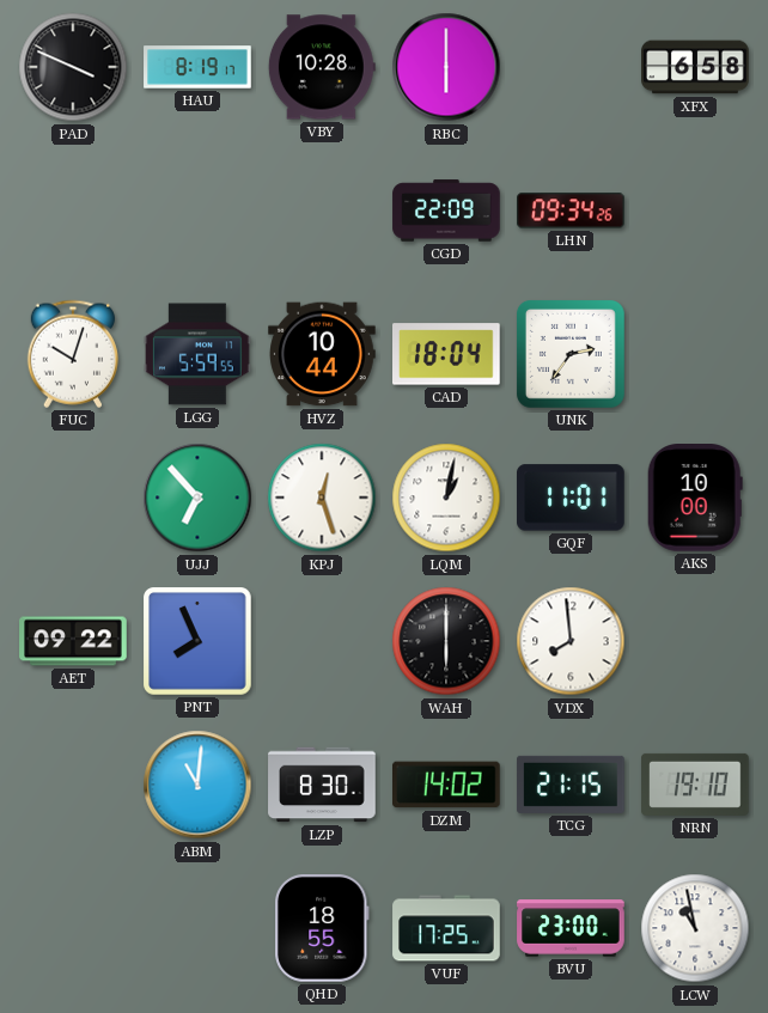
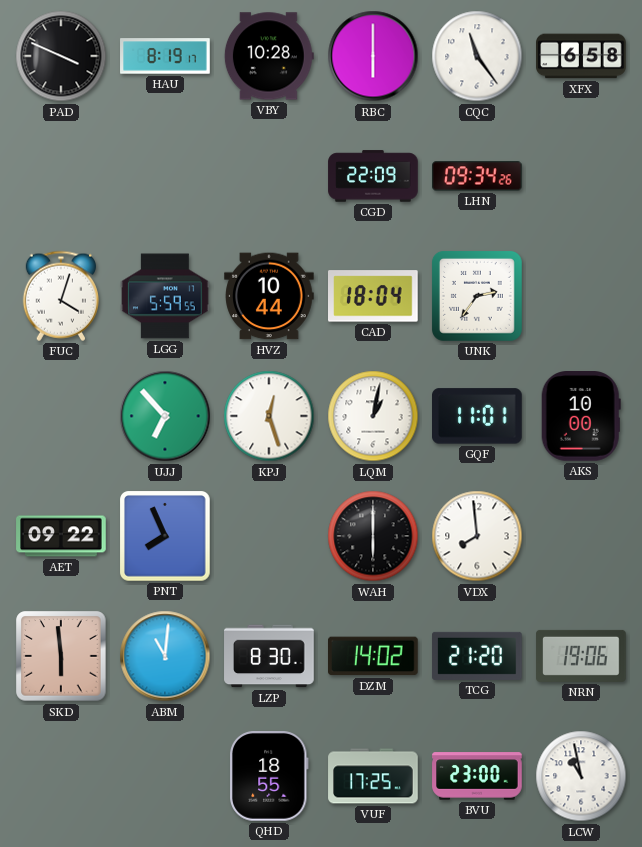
CQC: none -> 11:24
FUC: 10:03 -> 4:03
SKD: none -> 5:59
TCG: 21:15 -> 21:20
NRN: 19:10 -> 19:06
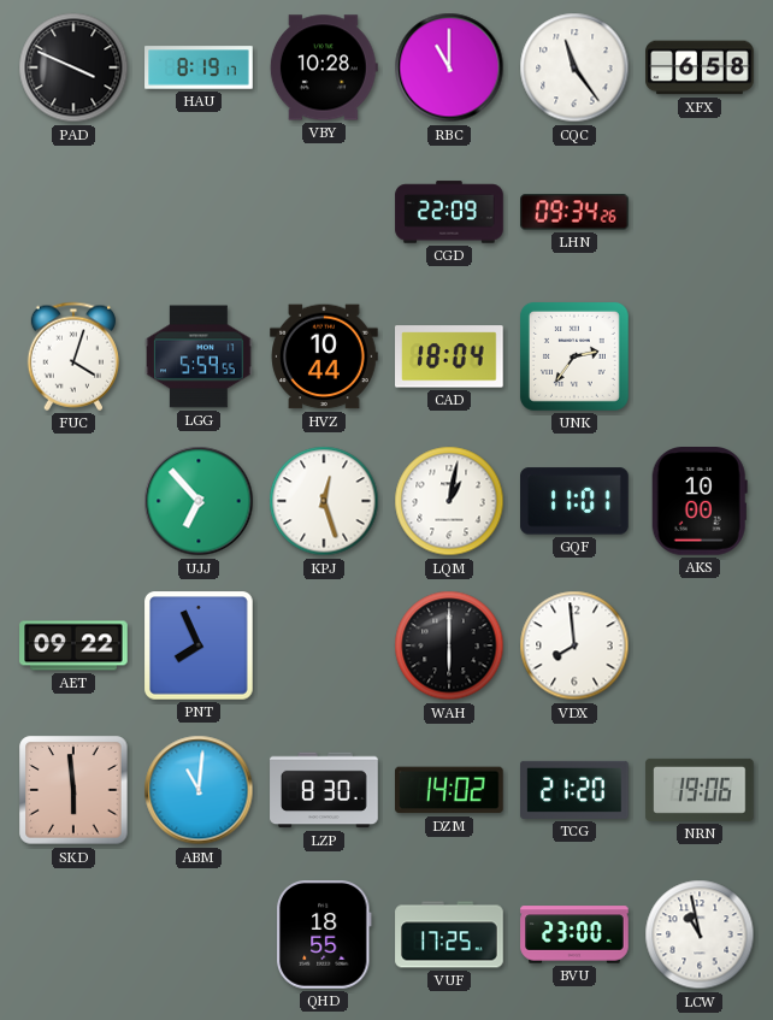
RBC: 6:00 -> 11:00
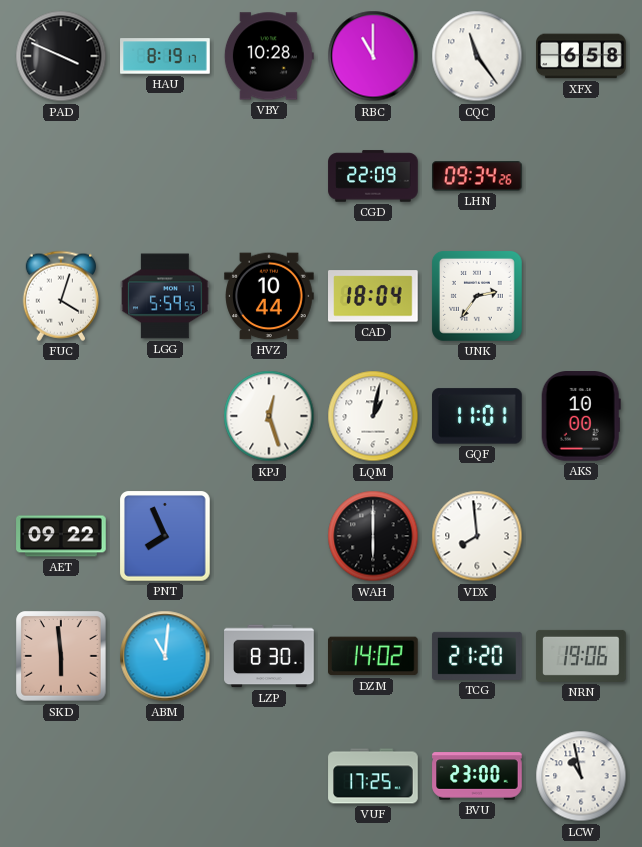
UJJ: 6:53 -> none
QHD: 18:55 -> none
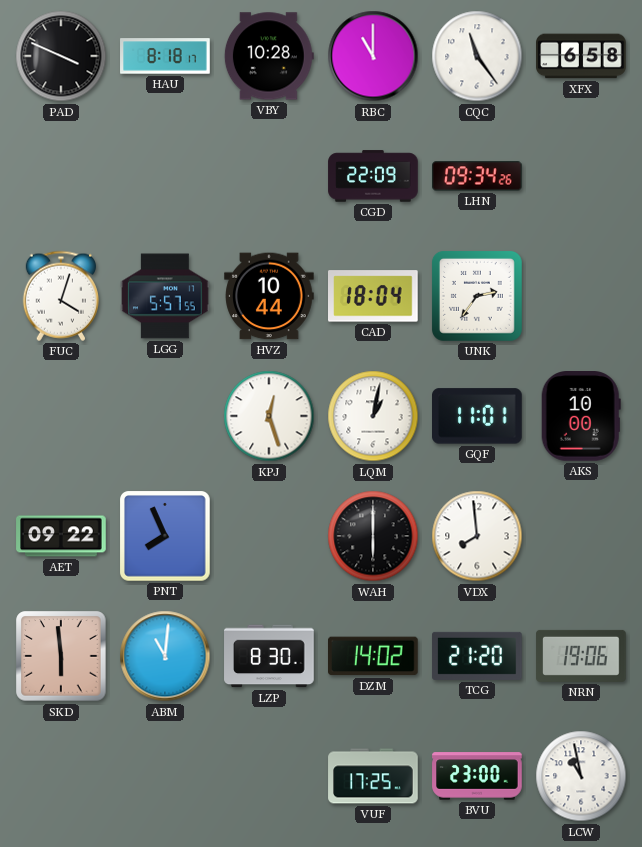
HAU: 8:19 -> 8:18
LGG: 5:59 -> 5:57
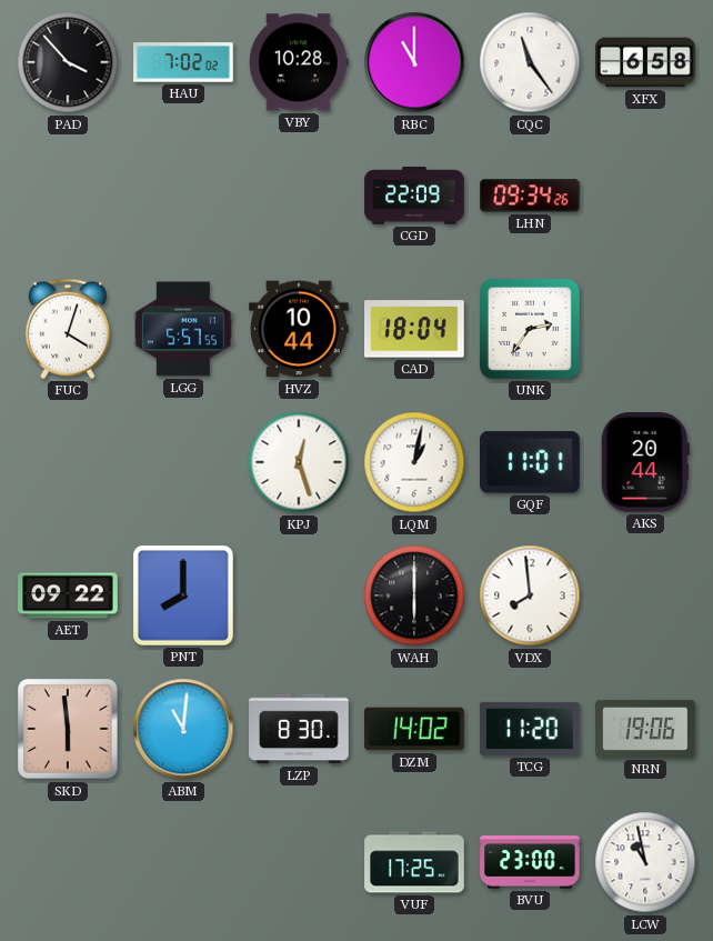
PAD: 3:49 -> 3:53
HAU: 8:18 -> 7:02
AKS: 10:00 -> 20:44
PNT: 7:56 -> 8:00
TCG: 21:20 -> 11:20
